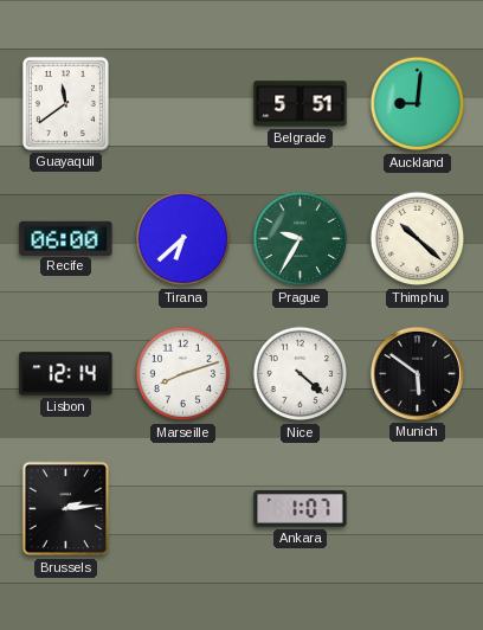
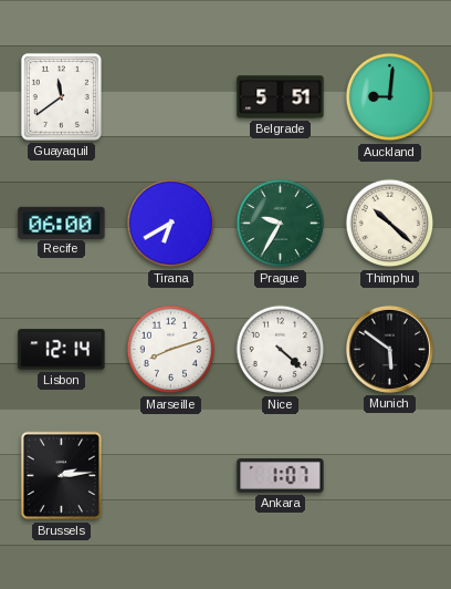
Tirana: 6:38 -> 6:40
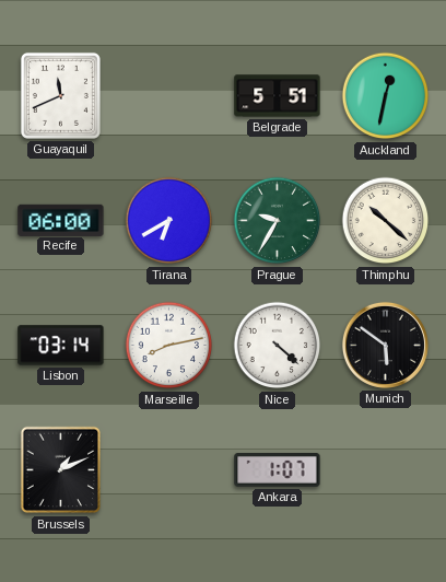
Guayaquil: 11:39 -> 11:41
Auckland: 9:01 -> 12:32
Lisbon: 12:14 -> 03:14
Marseille: 8:12 -> 8:13
Brussels: 2:14 -> 1:11
